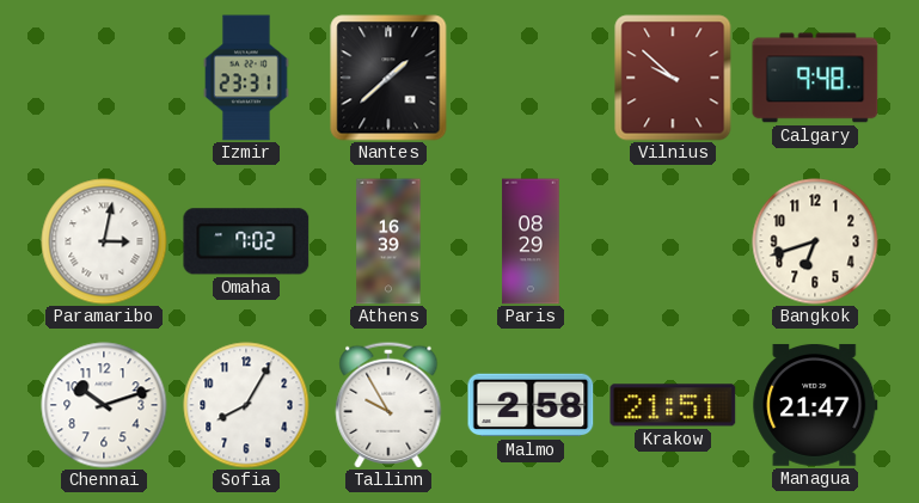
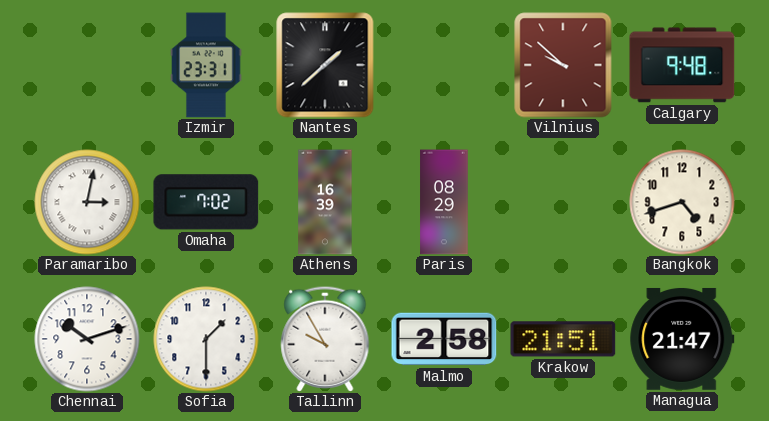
Bangkok: 6:42 -> 4:42
Sofia: 8:05 -> 1:30
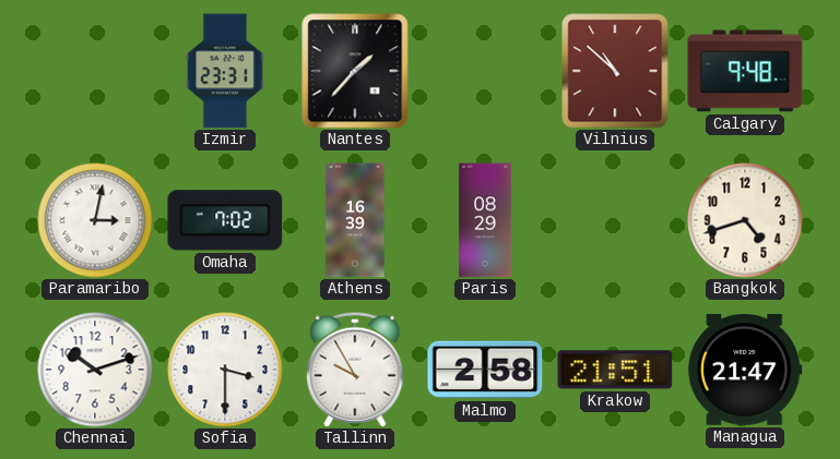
Nantes: 1:38 -> 1:37
Vilnius: 9:52 -> 10:52
Sofia: 1:30 -> 3:30
